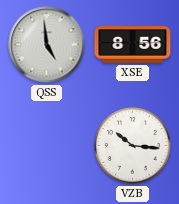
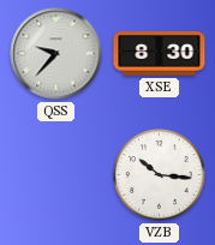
QSS: 4:59 -> 9:37
XSE: 8:56 -> 8:30
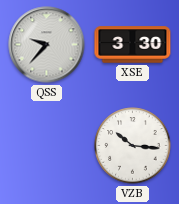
XSE: 8:30 -> 3:30
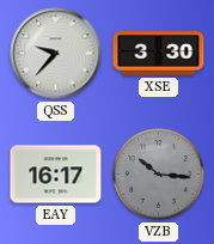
EAY: none -> 16:17
VZB dial: white -> grey
